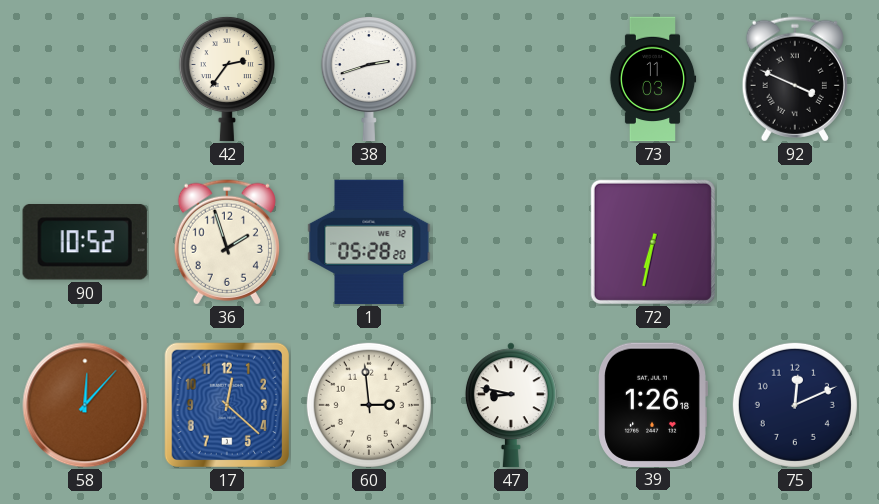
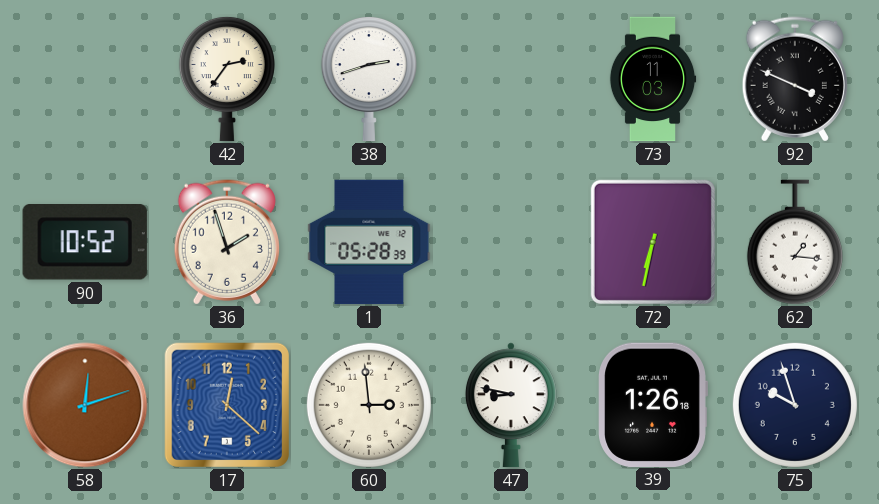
1: 05:28:20 -> 05:28:39
62: none -> 1:16
58: 12:07 -> 12:12
75: 12:11 -> 9:57
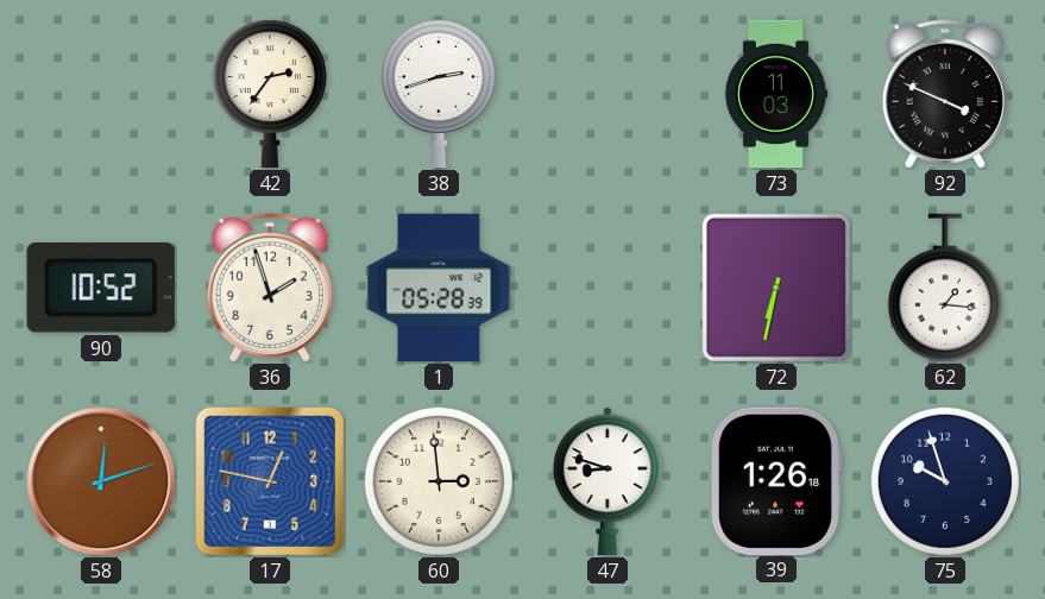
17: 12:22 -> 12:47
47: 8:47 -> 8:48
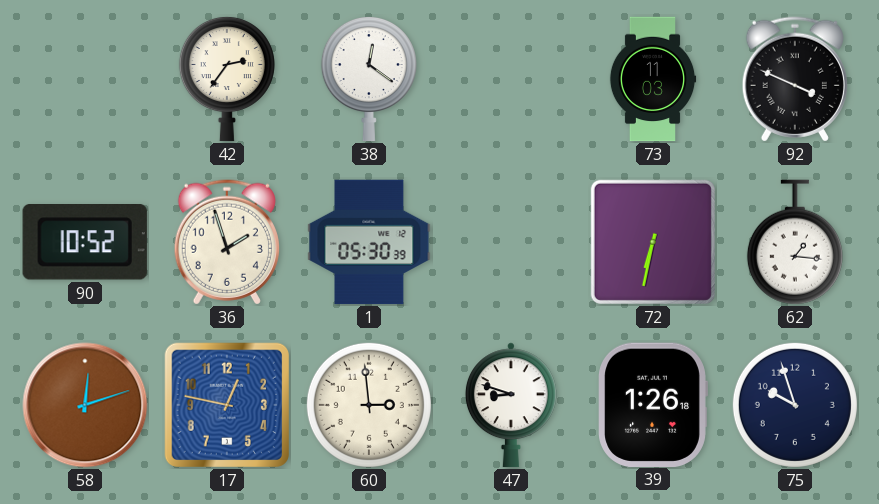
38: 2:42 -> 12:21
1: 05:28 -> 05:30
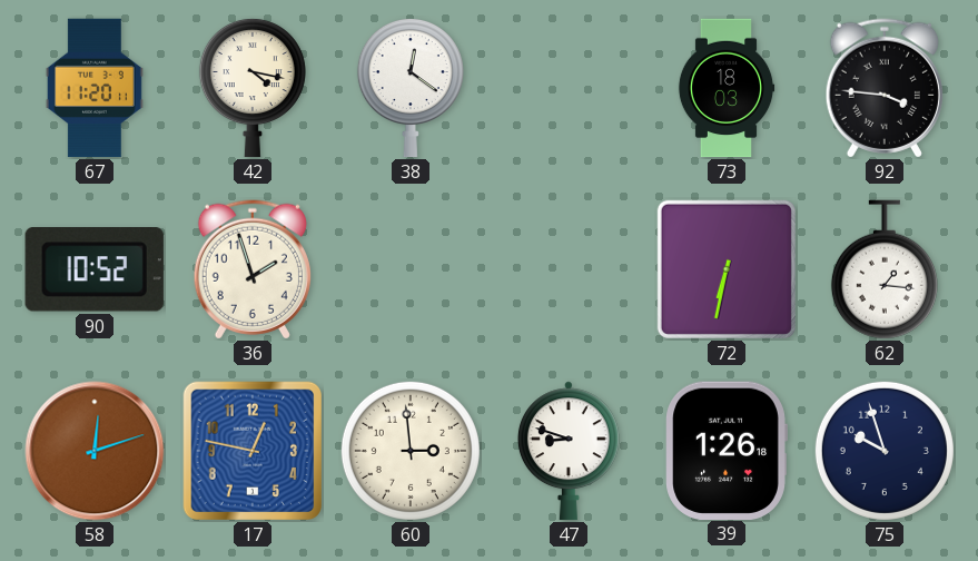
67: none -> 11:20
42: 2:36 -> 4:17
73: 11:03 -> 18:03
92: 3:49 -> 3:46
1: 05:30 -> none
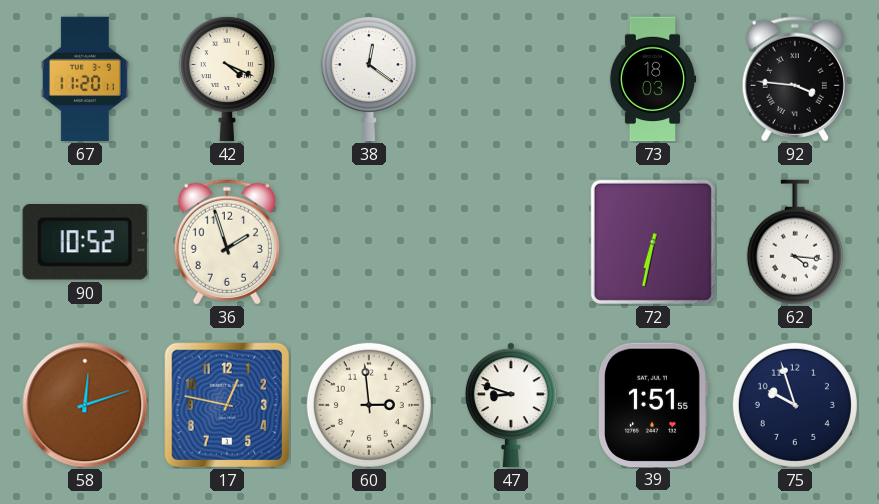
42: 4:17 -> 4:19
62: 1:16 -> 4:16
39: 1:26 -> 1:51
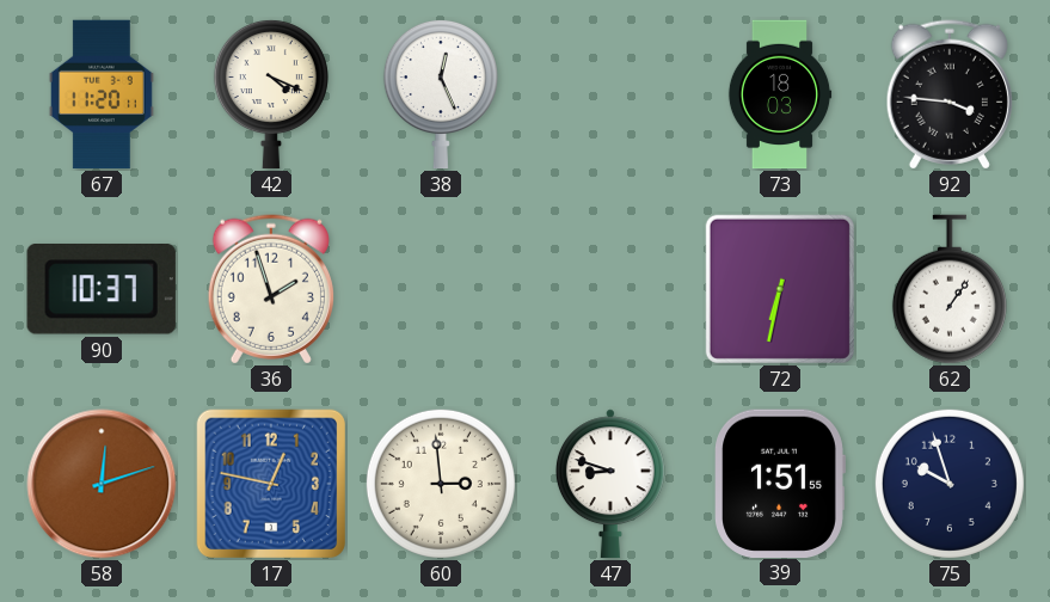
38: 12:21 -> 12:26
90: 10:52 -> 10:37
62: 4:16 -> 1:06
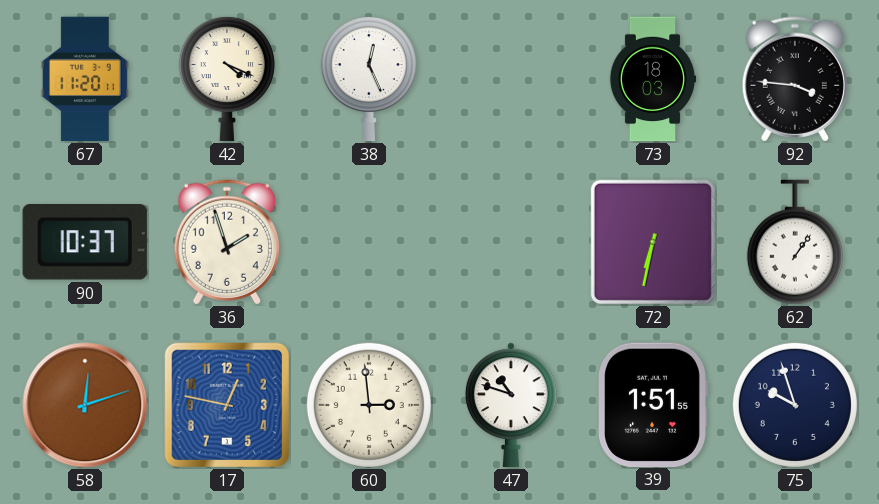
47: 8:48 -> 10:48
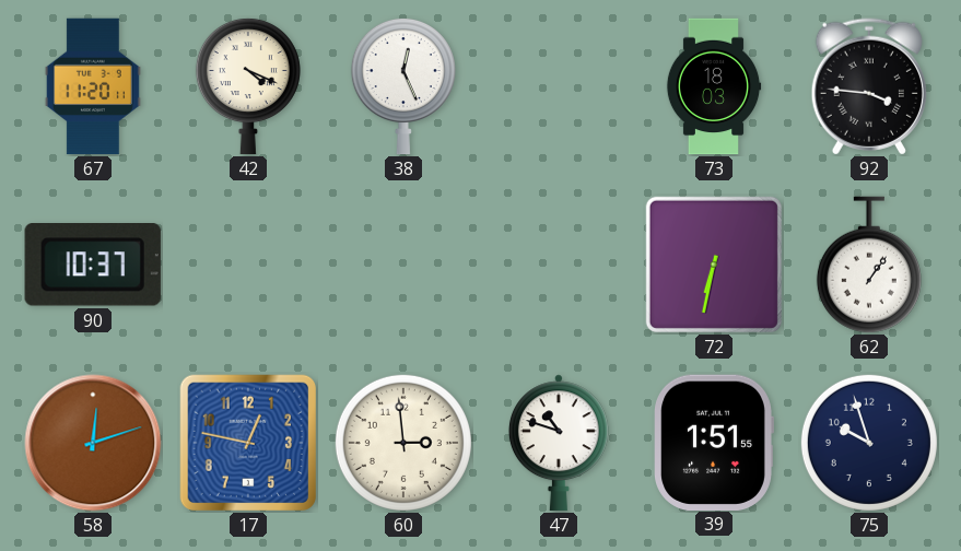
36: 1:57 -> none
